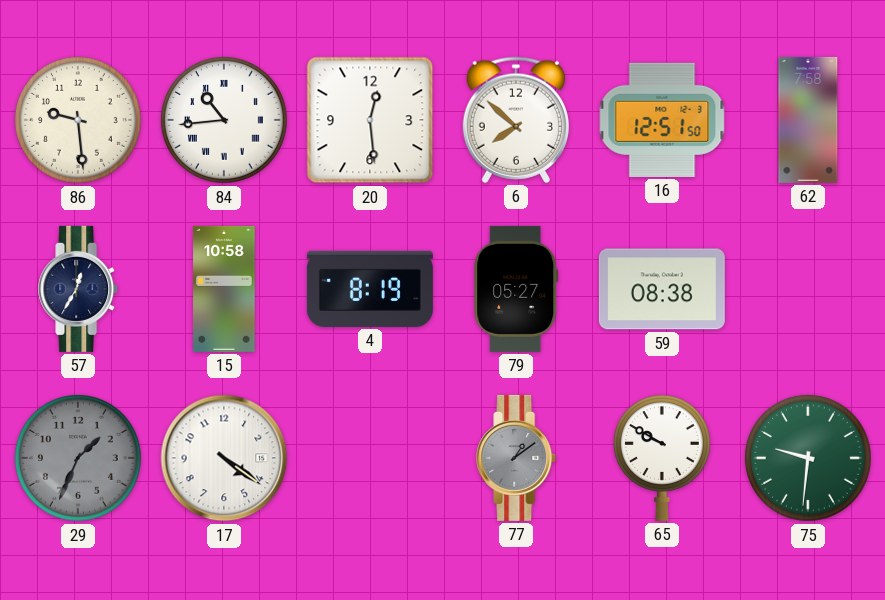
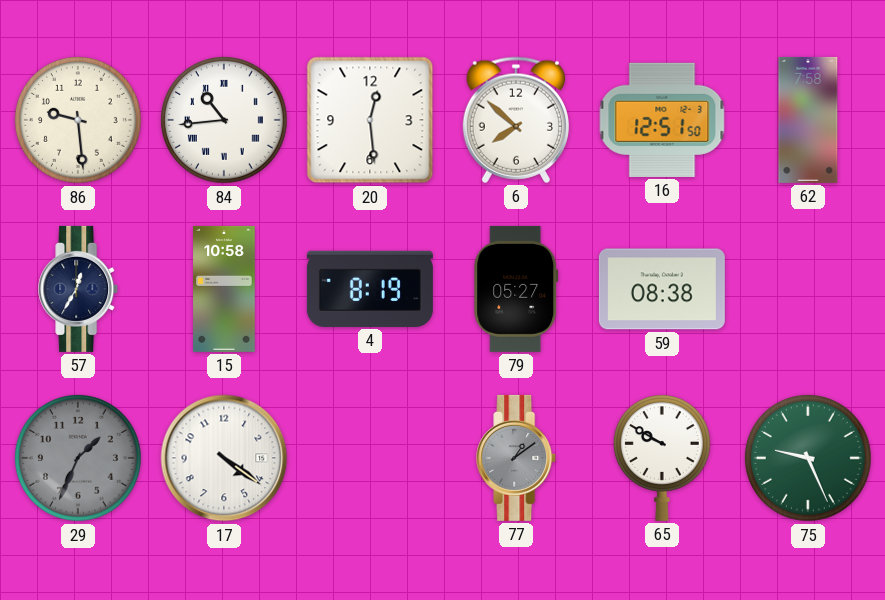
75: 9:31 -> 9:26
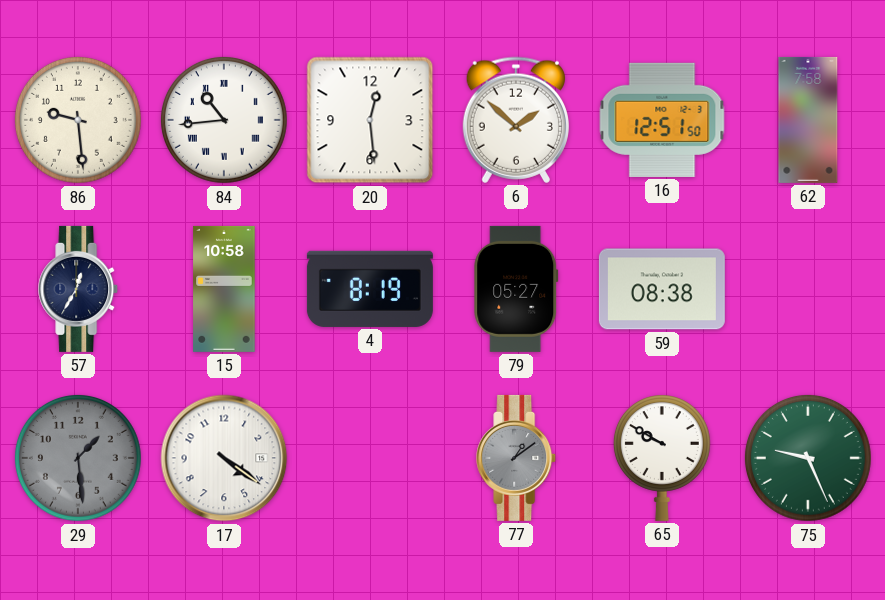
6: 7:52 -> 1:52
29: 1:34 -> 1:29
